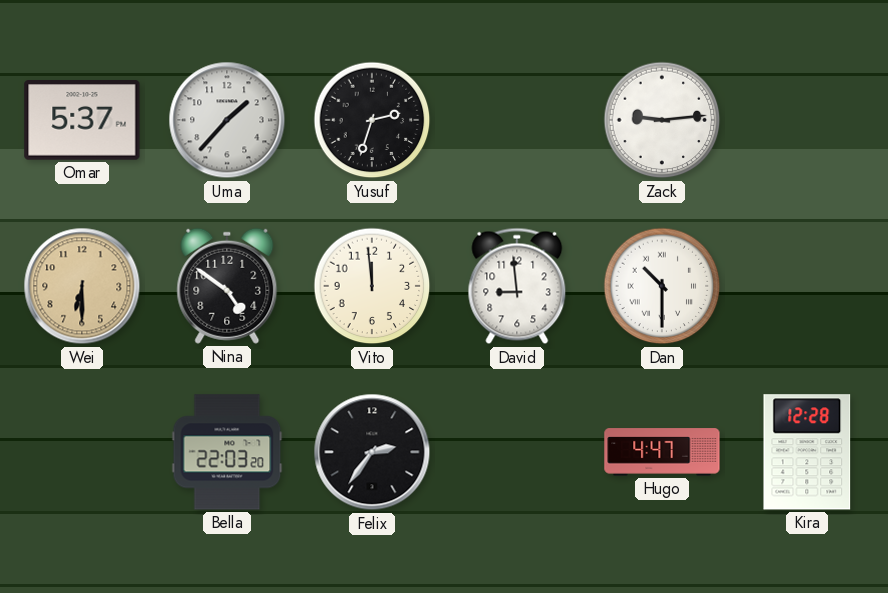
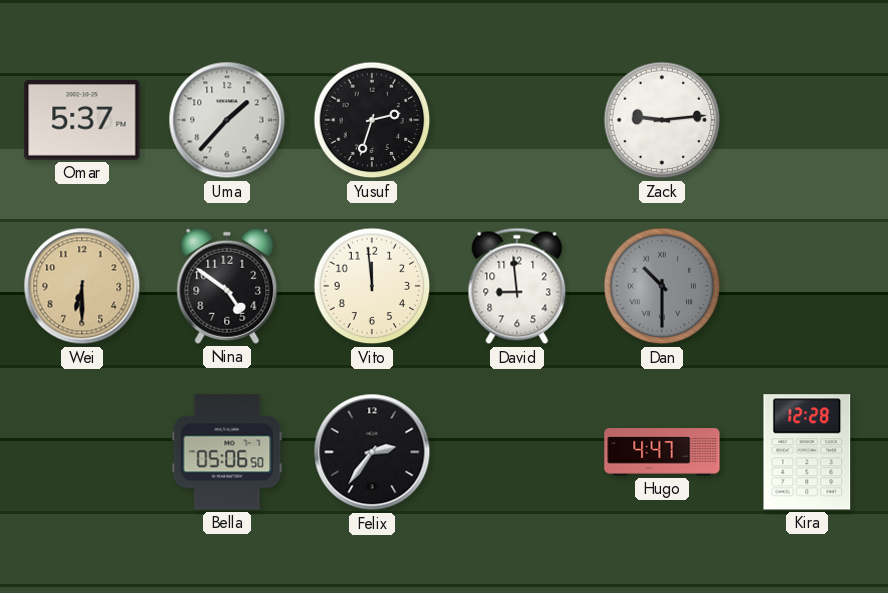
Dan dial: white -> grey
Bella: 22:03 -> 05:06
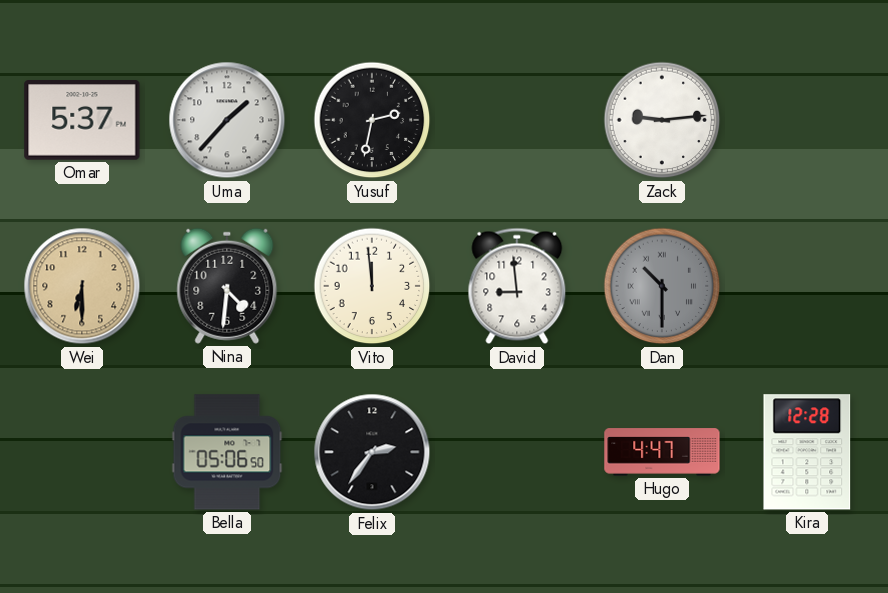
Yusuf: 2:33 -> 2:32
Nina: 4:51 -> 4:31
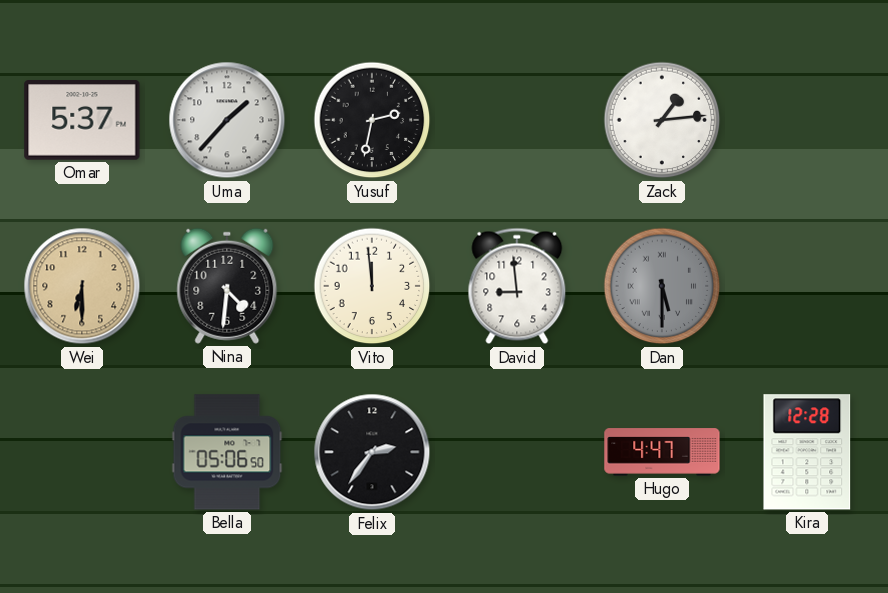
Zack: 9:14 -> 1:14
Dan: 10:30 -> 5:30
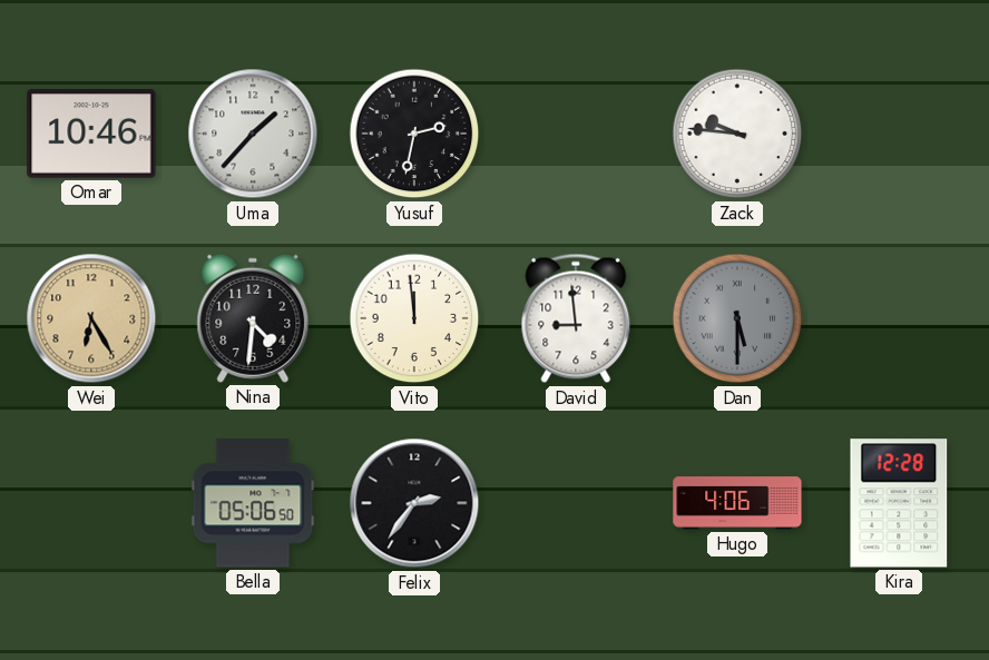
Omar: 5:37 -> 10:46
Zack: 1:14 -> 9:46
Wei: 6:30 -> 6:25
Hugo: 4:47 -> 4:06
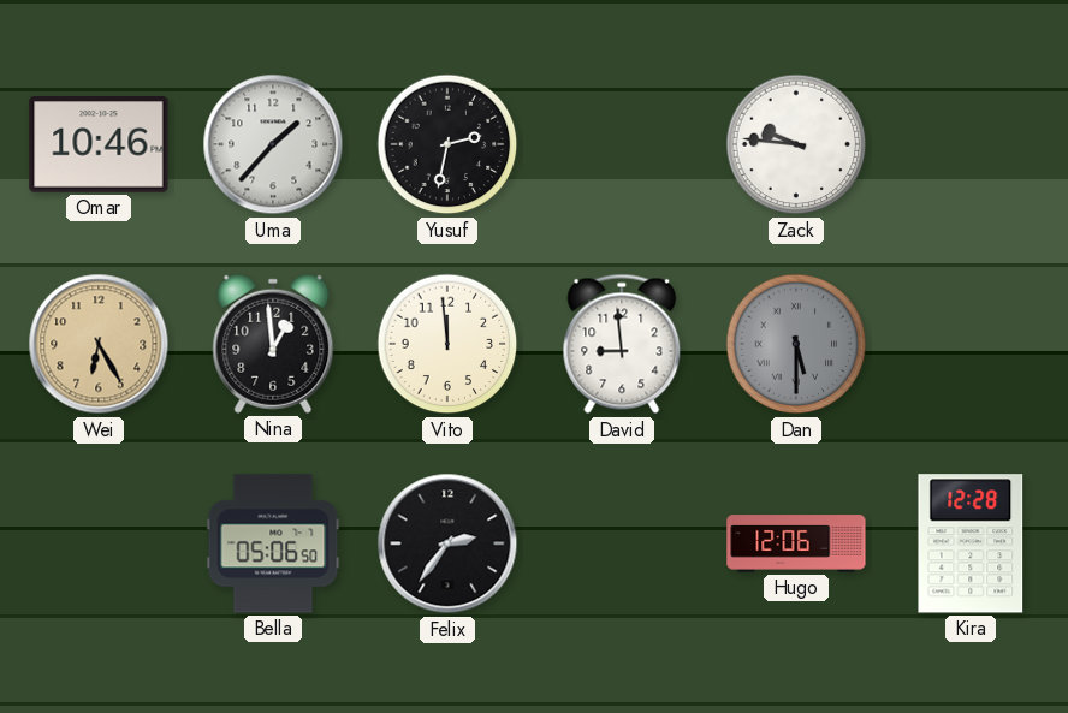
Nina: 4:31 -> 12:59
Hugo: 4:06 -> 12:06
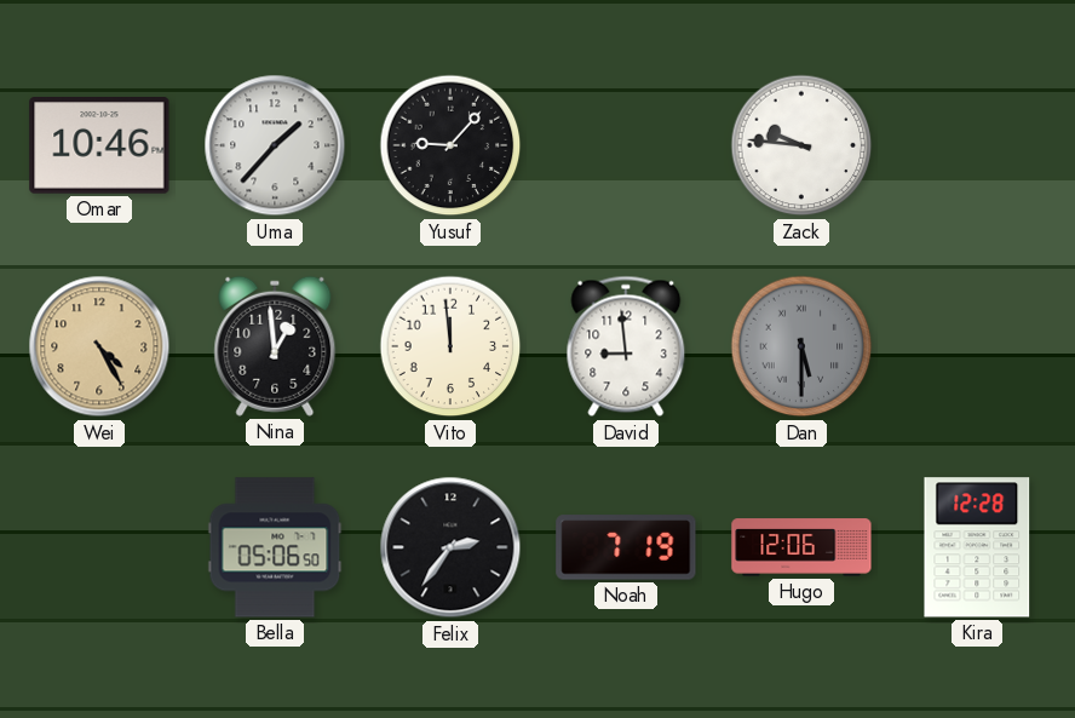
Yusuf: 2:32 -> 9:07
Wei: 6:25 -> 4:25
Noah: none -> 7:19
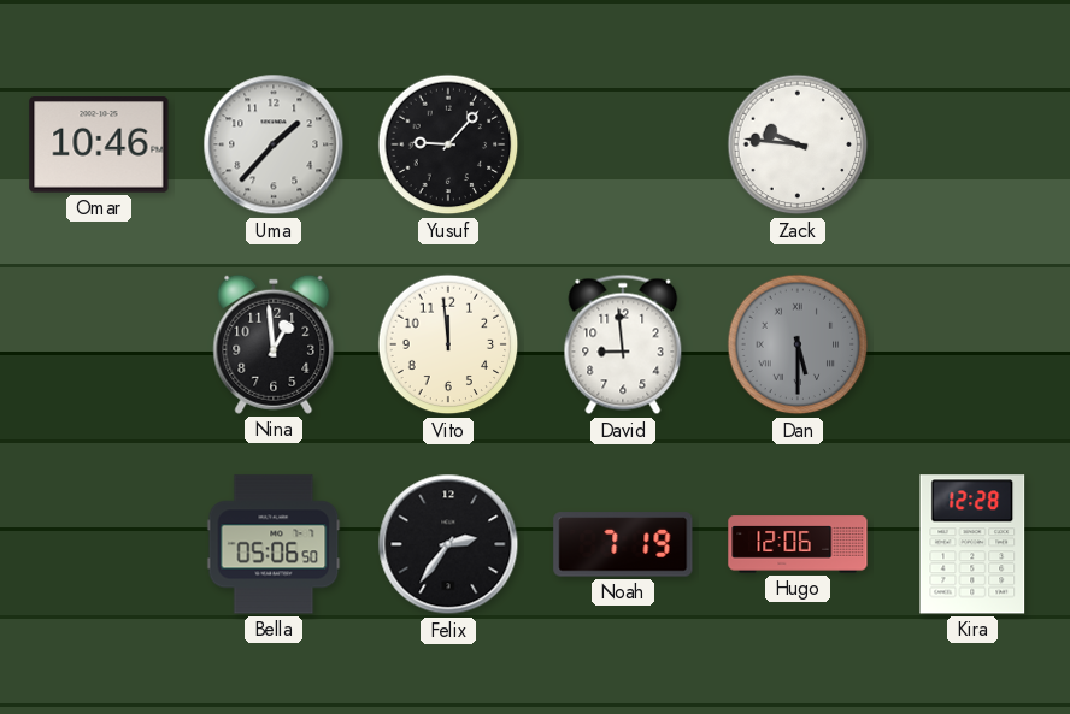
Wei: 4:25 -> none
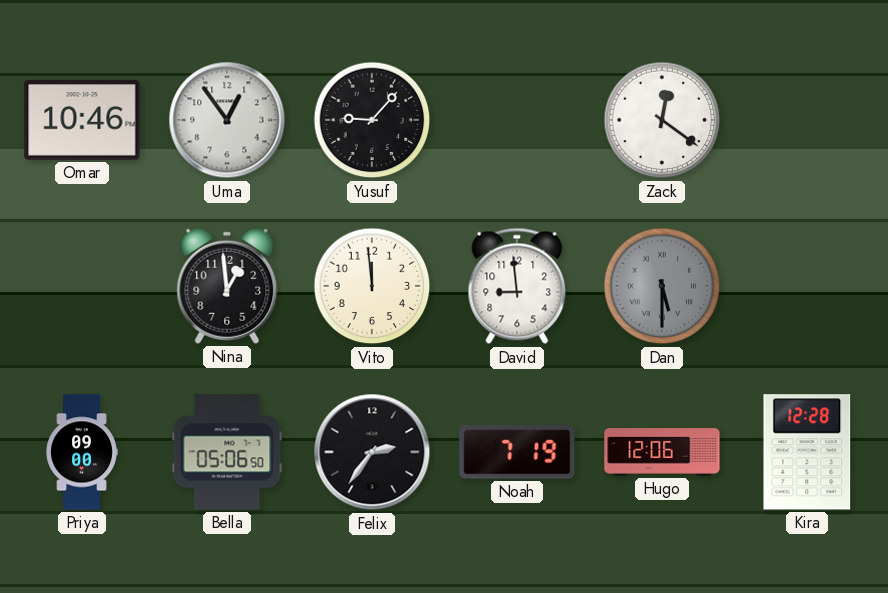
Uma: 1:37 -> 12:54
Zack: 9:46 -> 12:21
Priya: none -> 09:00
